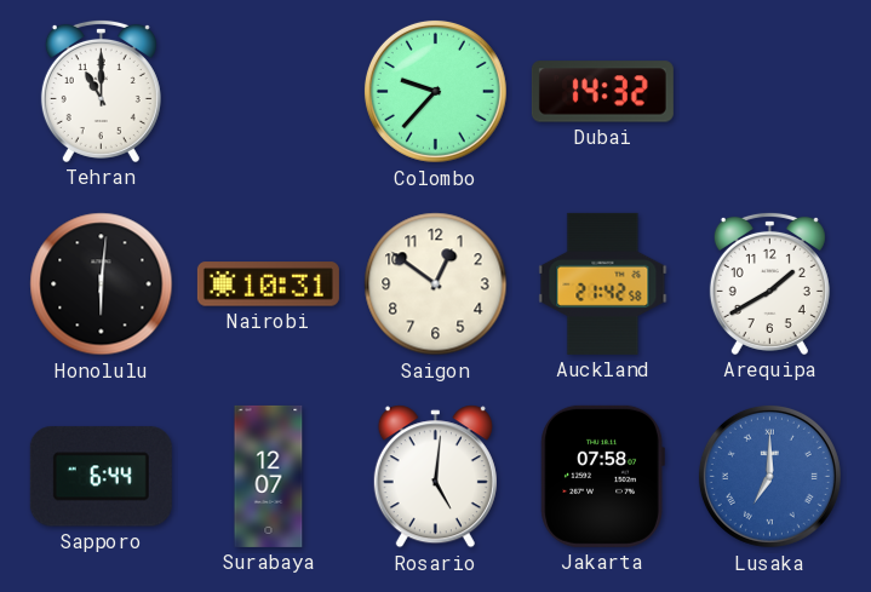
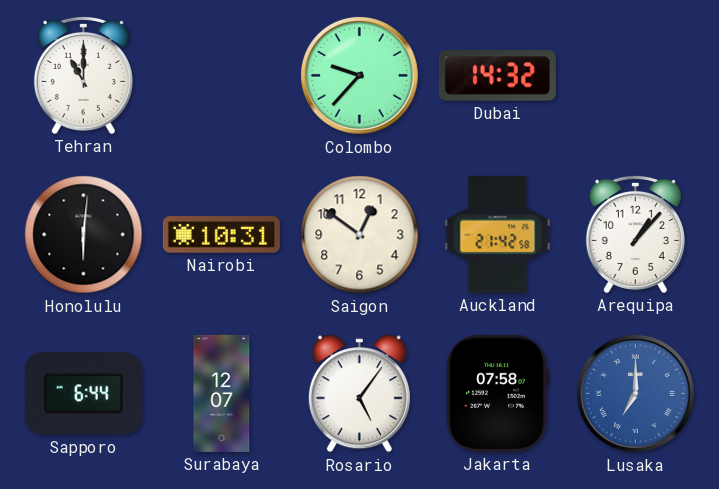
Arequipa: 1:40 -> 1:07
Rosario: 5:01 -> 5:06
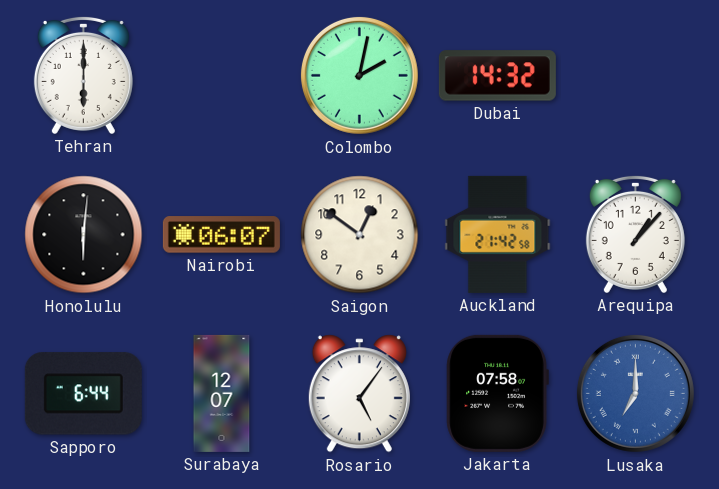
Tehran: 11:00 -> 6:00
Colombo: 9:37 -> 2:02
Nairobi: 10:31 -> 06:07
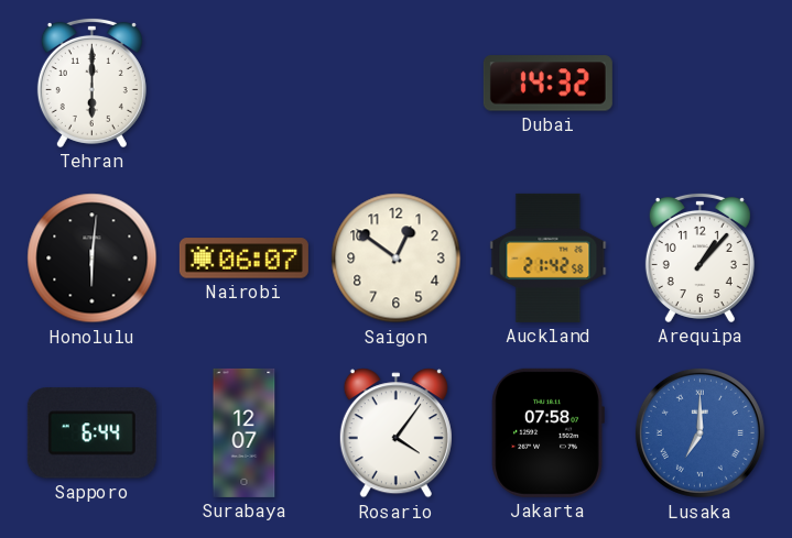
Colombo: 2:02 -> none
Rosario: 5:06 -> 4:06
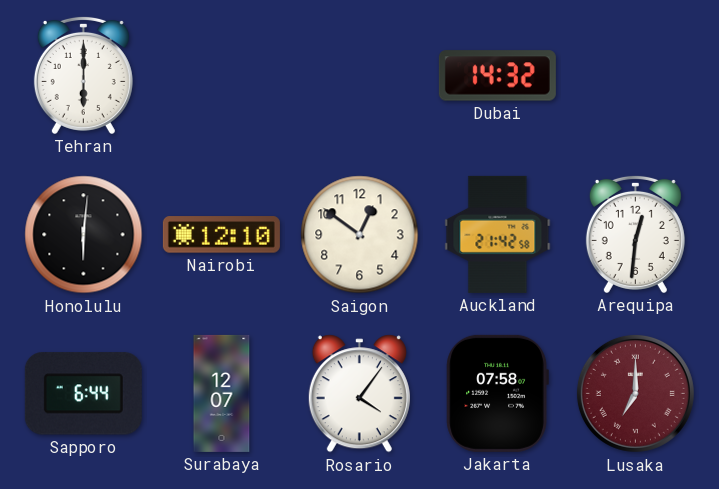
Nairobi: 06:07 -> 12:10
Arequipa: 1:07 -> 12:31
Lusaka dial: blue -> burgundy
